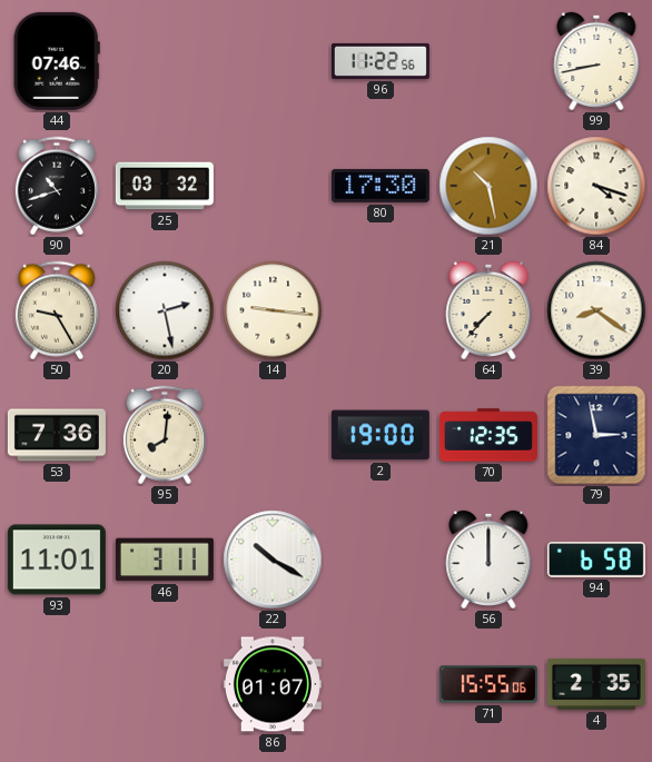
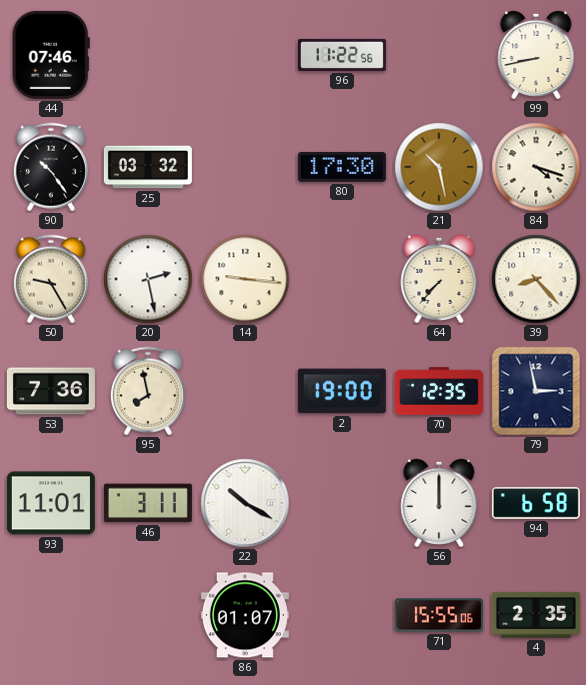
90: 10:42 -> 10:24
39: 8:21 -> 8:23
95: 8:01 -> 7:58
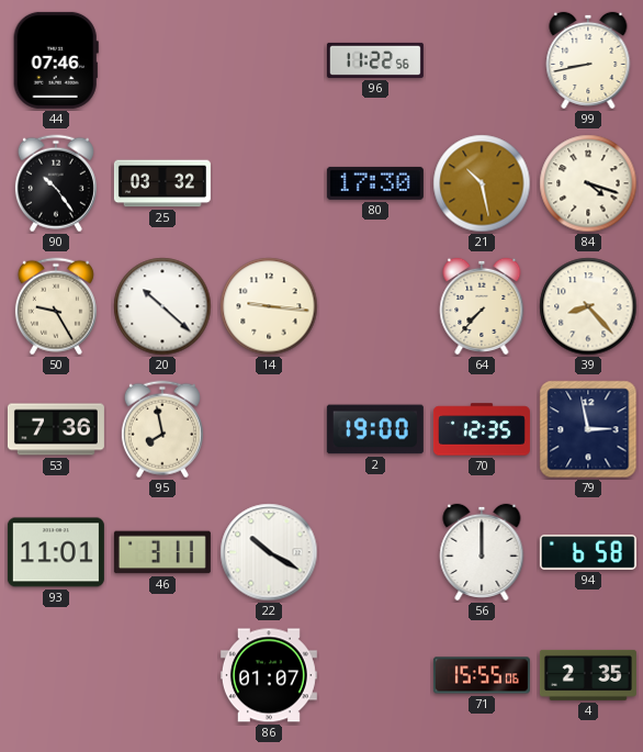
20: 2:28 -> 10:22
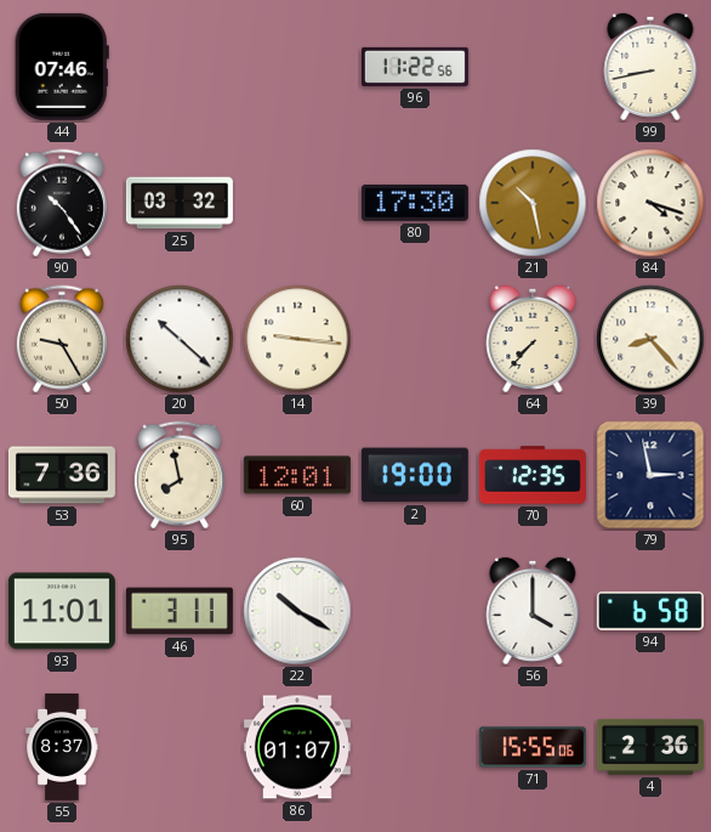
60: none -> 12:01
56: 12:00 -> 4:00
55: none -> 8:37
4: 2:35 -> 2:36
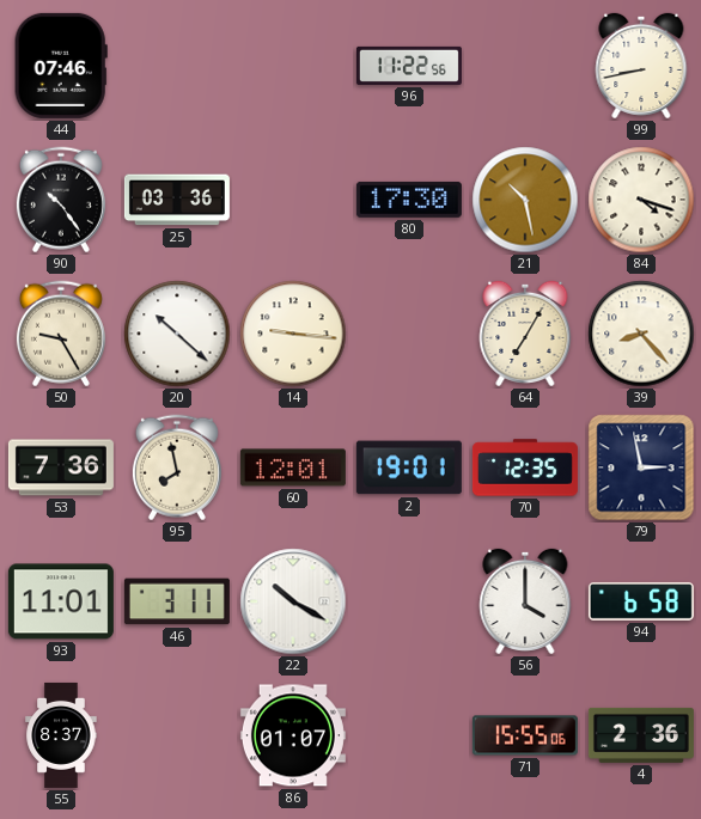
25: 03:32 -> 03:36
64: 7:37 -> 7:05
2: 19:00 -> 19:01
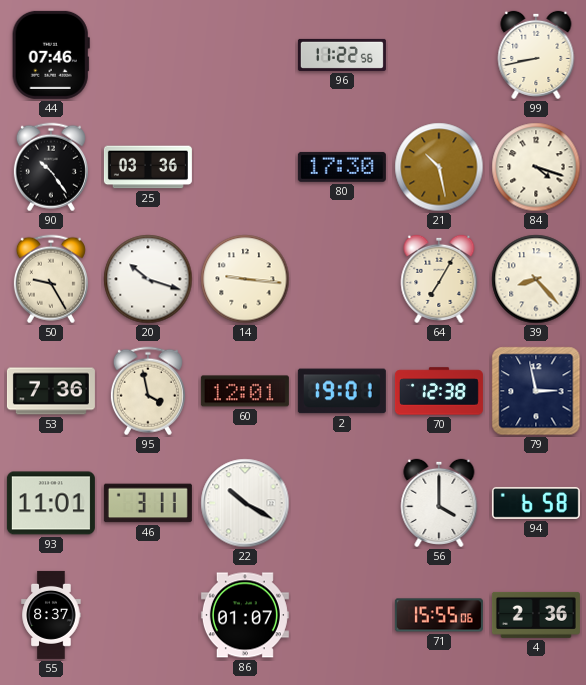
20: 10:22 -> 10:18
95: 7:58 -> 3:58
70: 12:35 -> 12:38
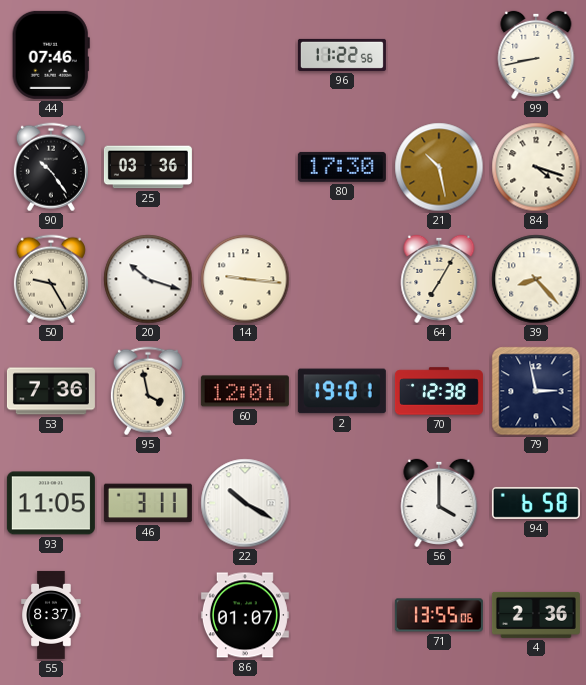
93: 11:01 -> 11:05
71: 15:55 -> 13:55
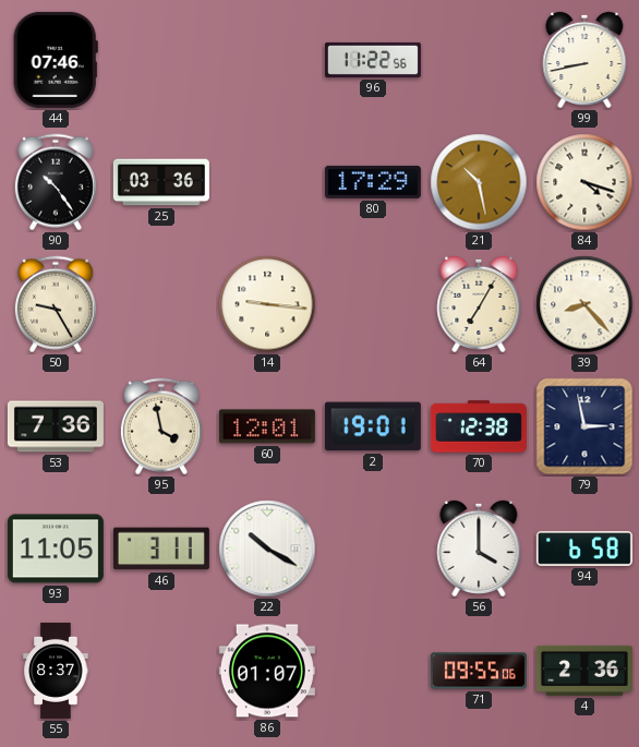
80: 17:30 -> 17:29
20: 10:18 -> none
71: 13:55 -> 09:55
